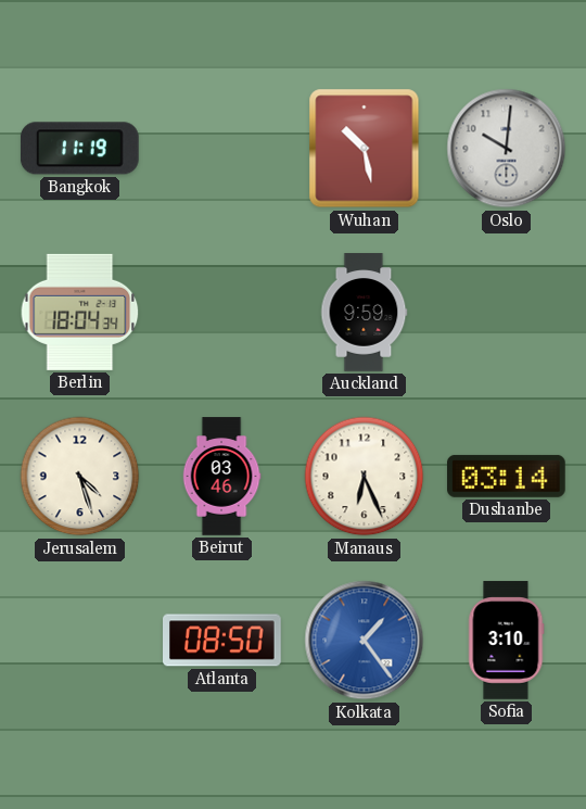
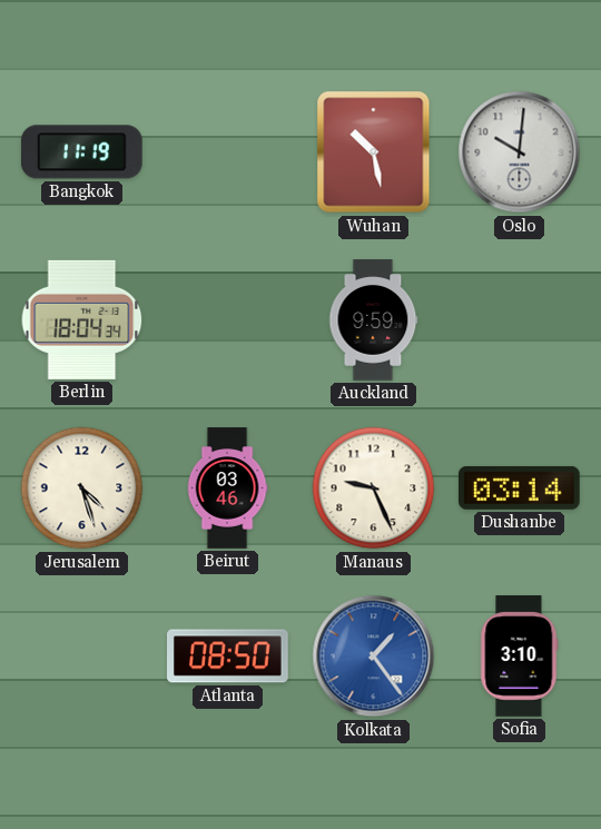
Manaus: 6:26 -> 9:26
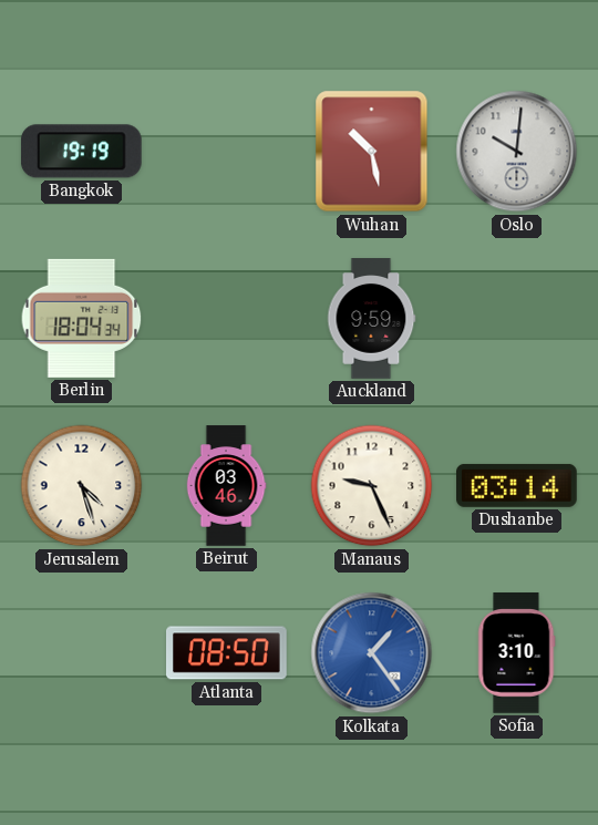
Bangkok: 11:19 -> 19:19
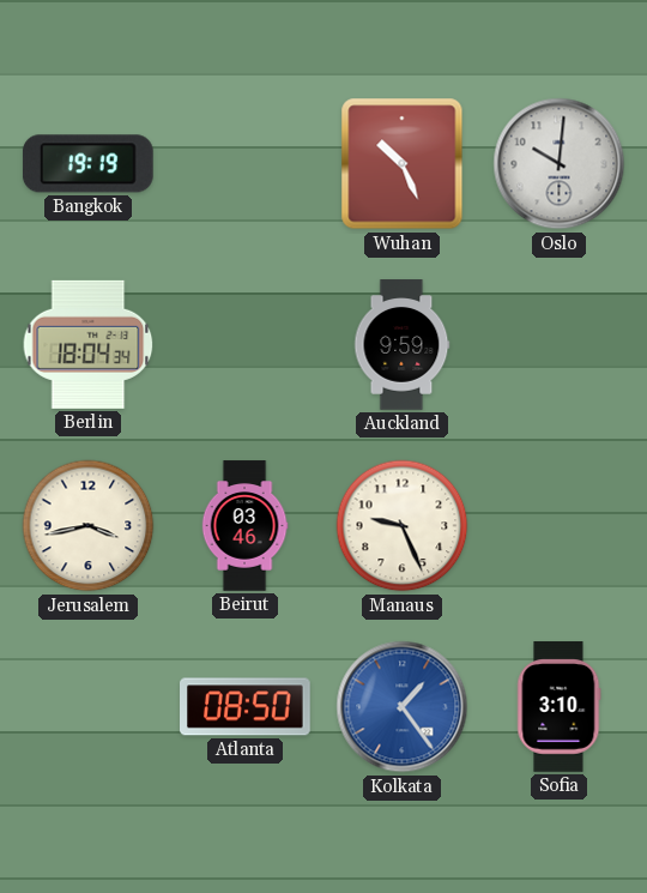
Wuhan: 10:28 -> 10:26
Jerusalem: 4:27 -> 3:43
Dushanbe: 03:14 -> none
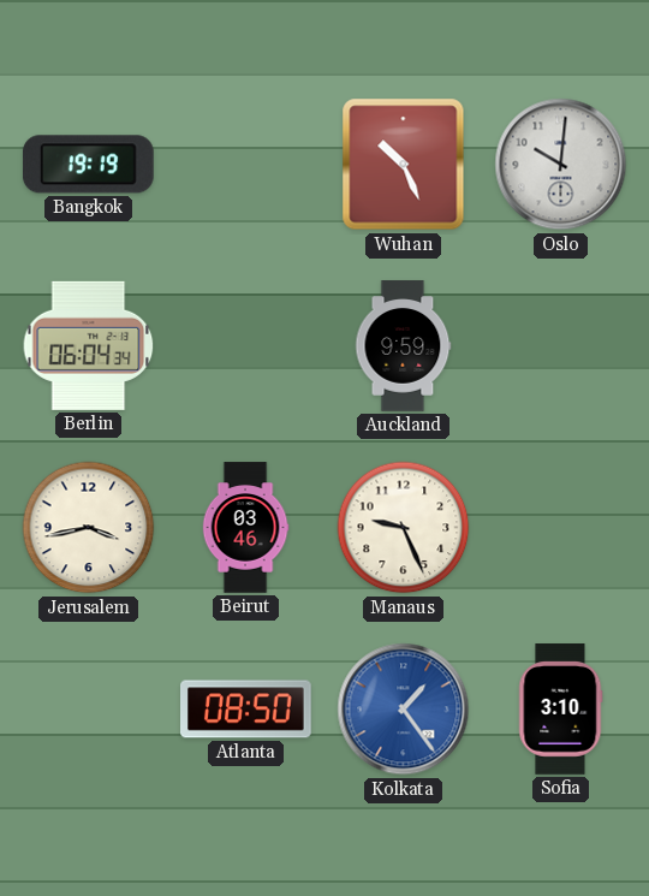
Berlin: 18:04 -> 06:04
